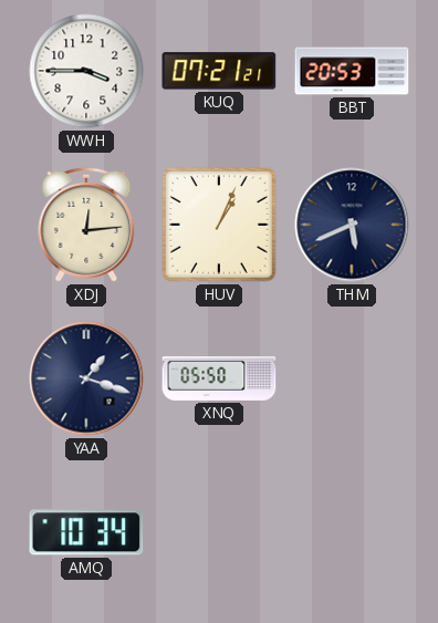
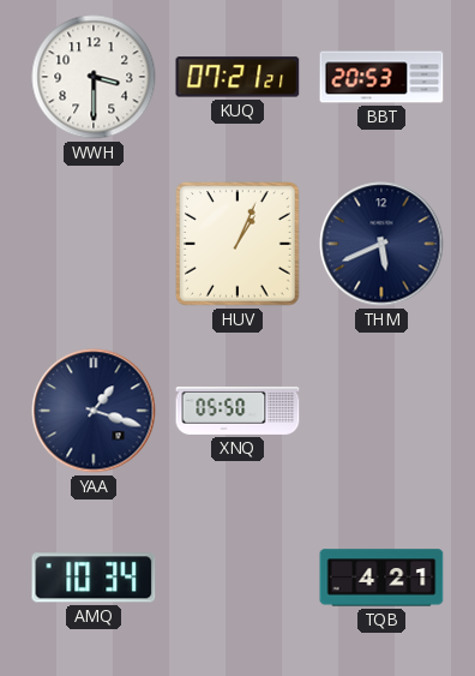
WWH: 3:45 -> 3:30
XDJ: 12:14 -> none
TQB: none -> 4:21
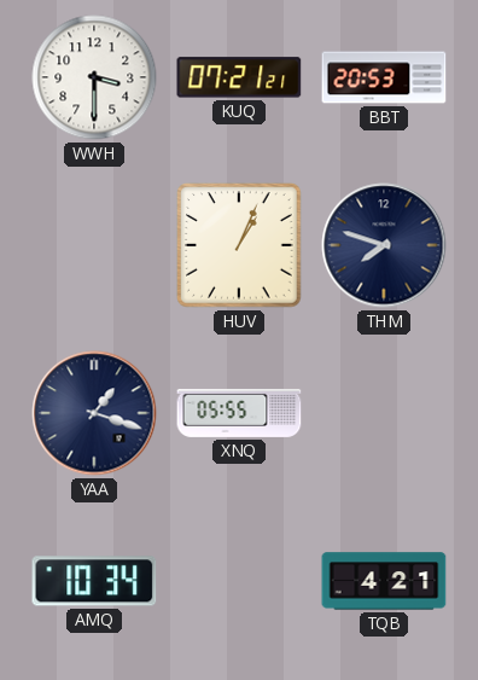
THM: 5:41 -> 7:48
XNQ: 05:50 -> 05:55
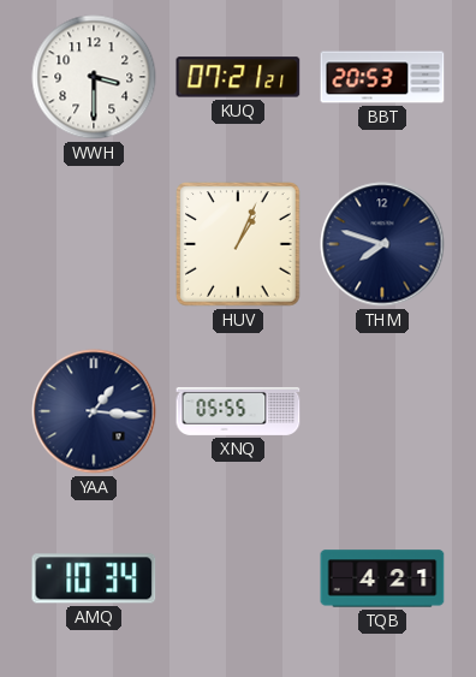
YAA: 1:18 -> 1:16
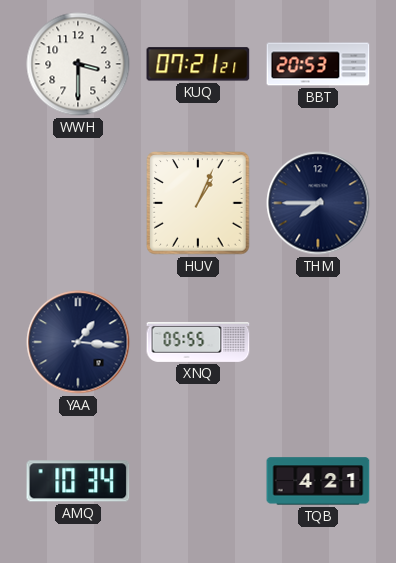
THM: 7:48 -> 7:45
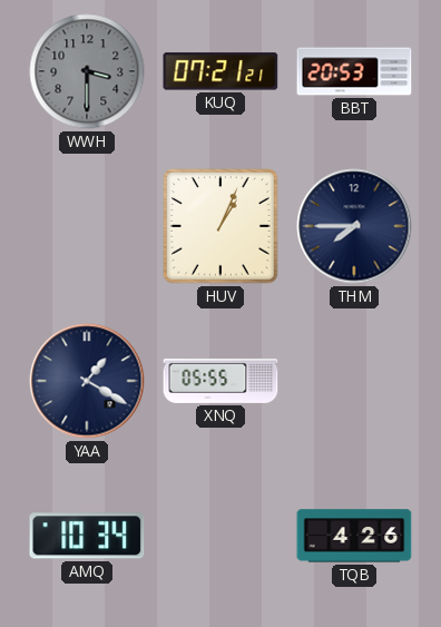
WWH dial: white -> grey
YAA: 1:16 -> 1:20
TQB: 4:21 -> 4:26
